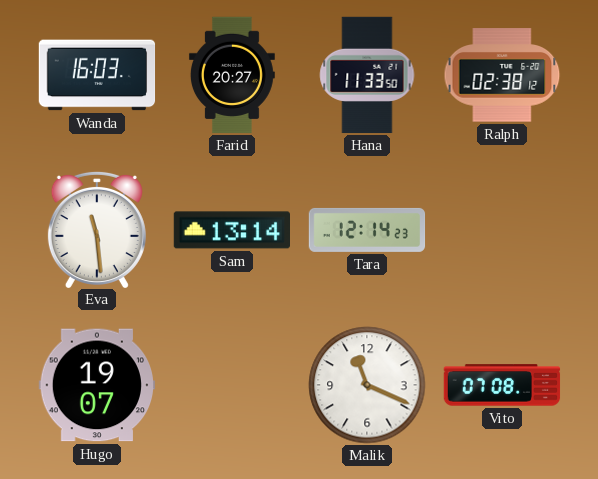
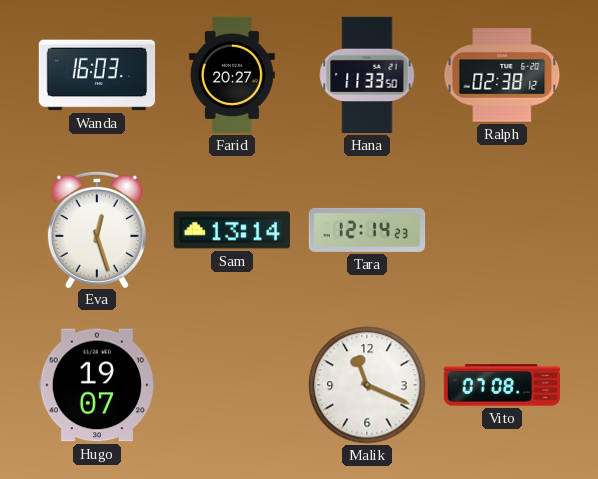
Eva: 11:29 -> 12:27
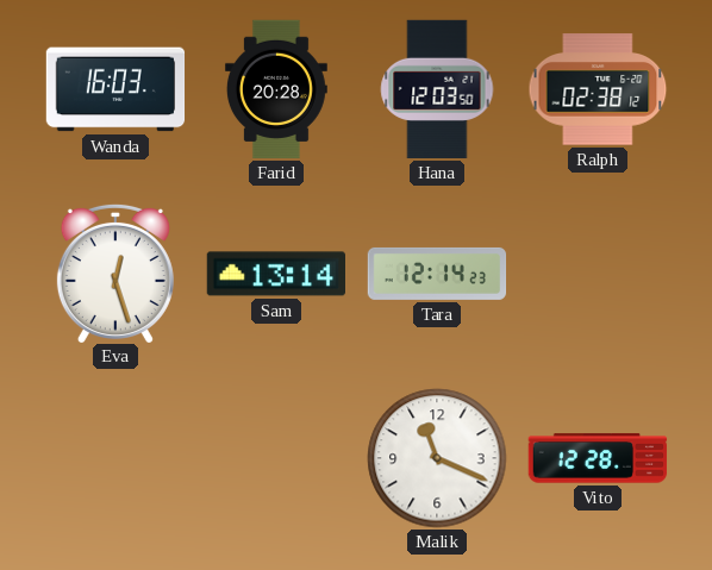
Farid: 20:27 -> 20:28
Hana: 11:33 -> 12:03
Hugo: 19:07 -> none
Vito: 07:08 -> 12:28
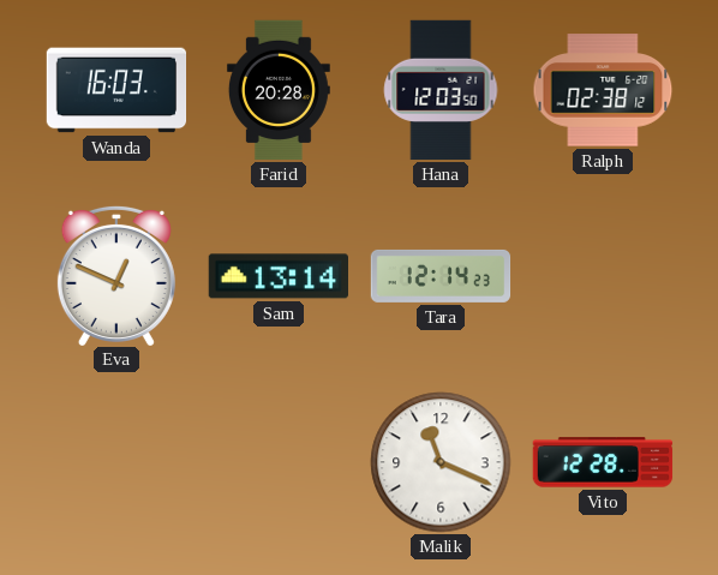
Eva: 12:27 -> 12:49
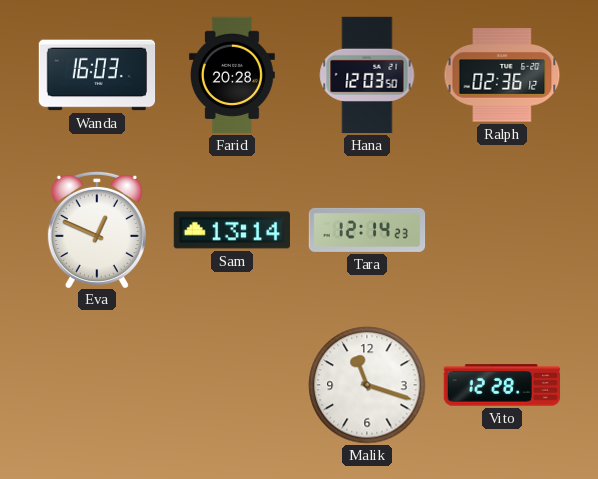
Ralph: 02:38 -> 02:36
Malik: 11:19 -> 11:18
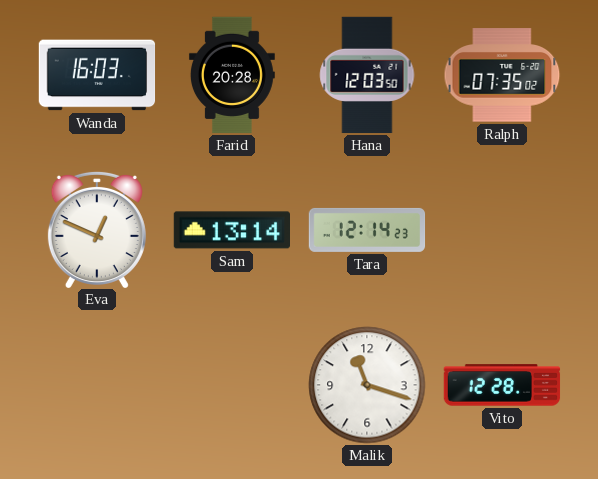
Ralph: 02:36 -> 07:35
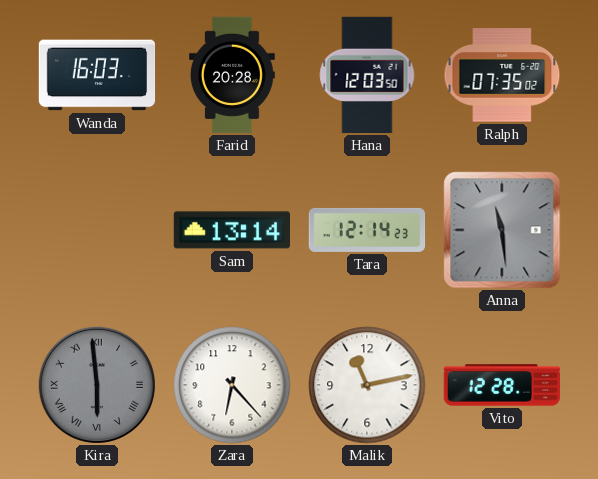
Eva: 12:49 -> none
Anna: none -> 11:29
Kira: none -> 5:59
Zara: none -> 6:23
Malik: 11:18 -> 11:13
